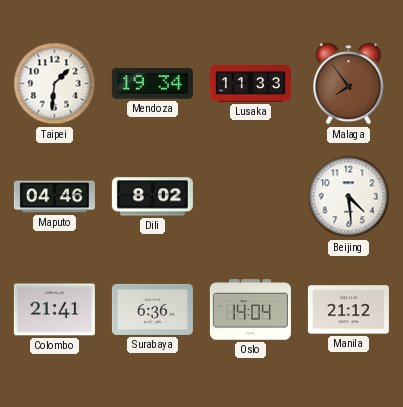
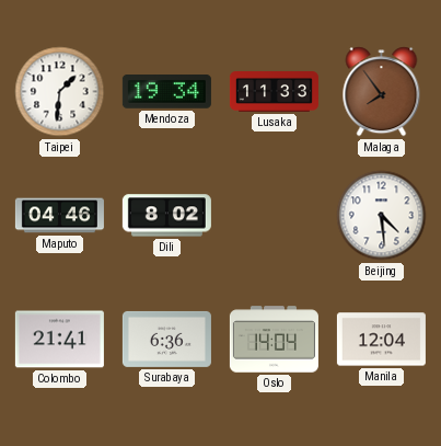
Manila: 21:12 -> 12:04
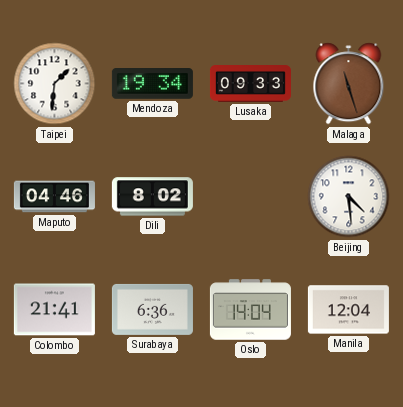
Lusaka: 11:33 -> 09:33
Malaga: 7:54 -> 11:27
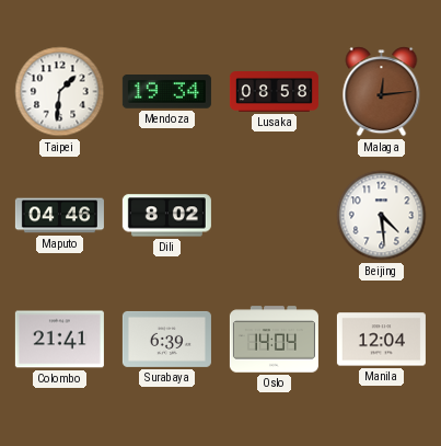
Lusaka: 09:33 -> 08:58
Malaga: 11:27 -> 12:14
Surabaya: 6:36 -> 6:39
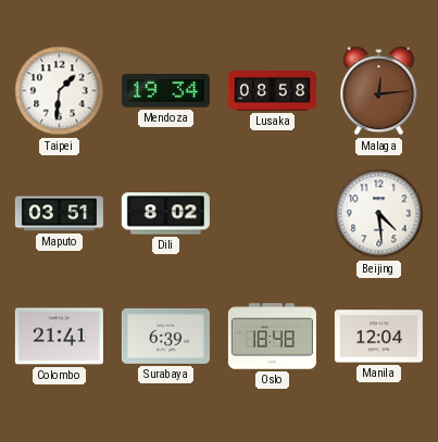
Maputo: 04:46 -> 03:51
Oslo: 14:04 -> 18:48
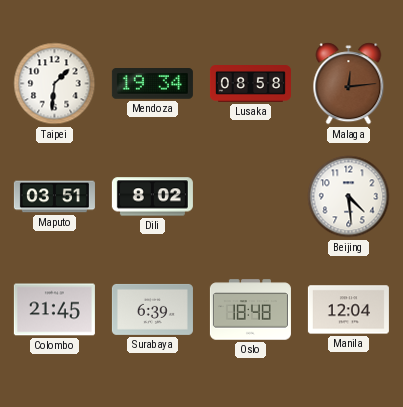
Colombo: 21:41 -> 21:45
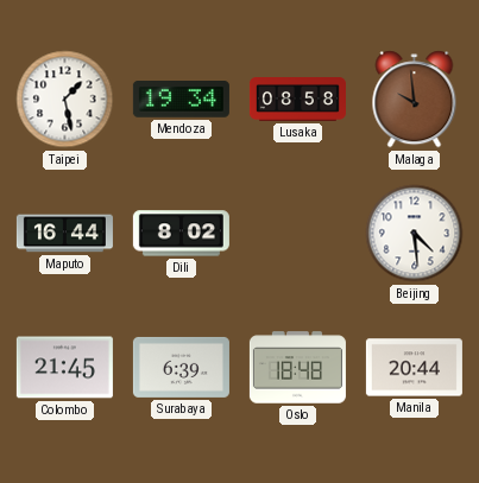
Taipei: 1:31 -> 1:28
Malaga: 12:14 -> 9:59
Maputo: 03:51 -> 16:44
Manila: 12:04 -> 20:44
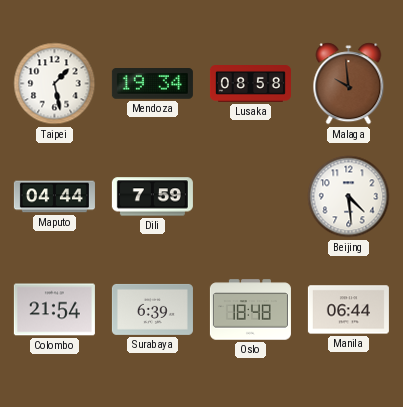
Maputo: 16:44 -> 04:44
Dili: 8:02 -> 7:59
Colombo: 21:45 -> 21:54
Manila: 20:44 -> 06:44
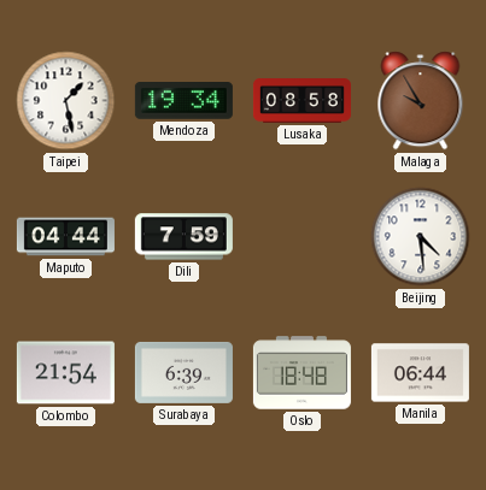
Malaga: 9:59 -> 9:55
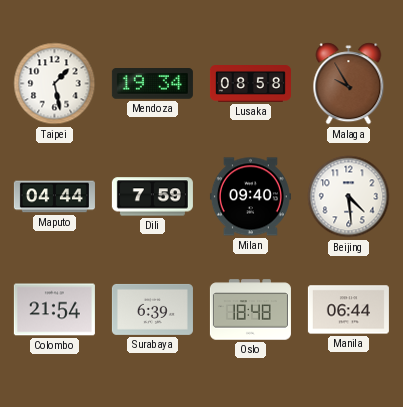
Milan: none -> 09:40
